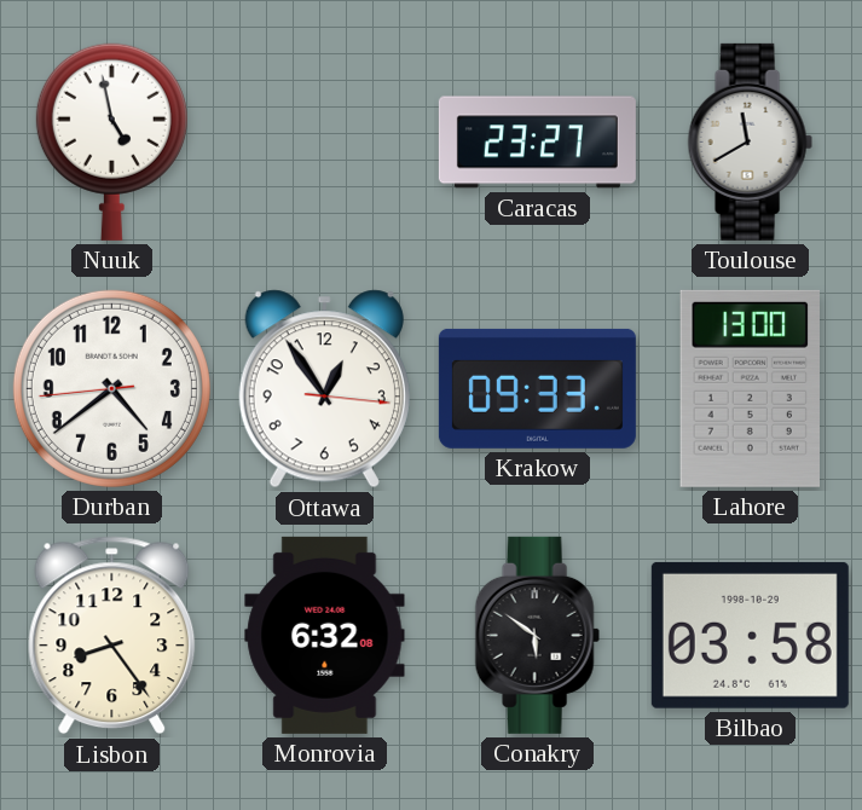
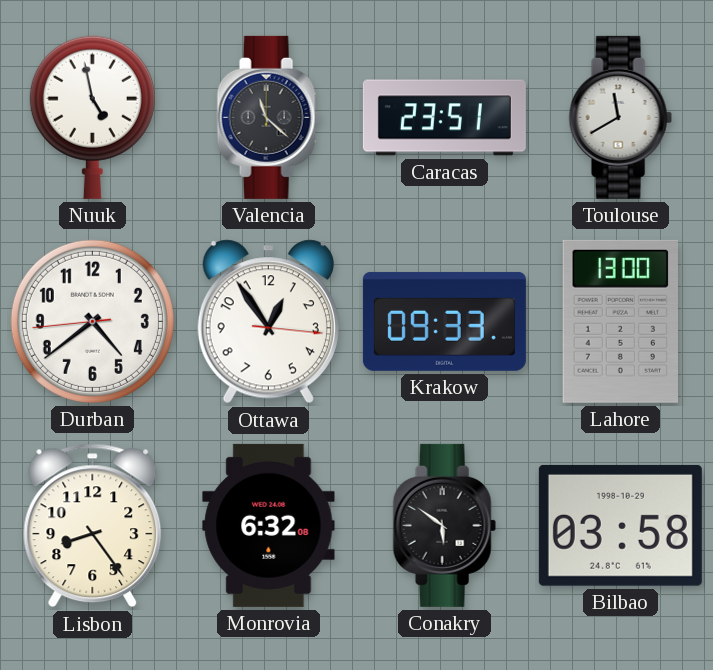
Valencia: none -> 11:22
Caracas: 23:27 -> 23:51
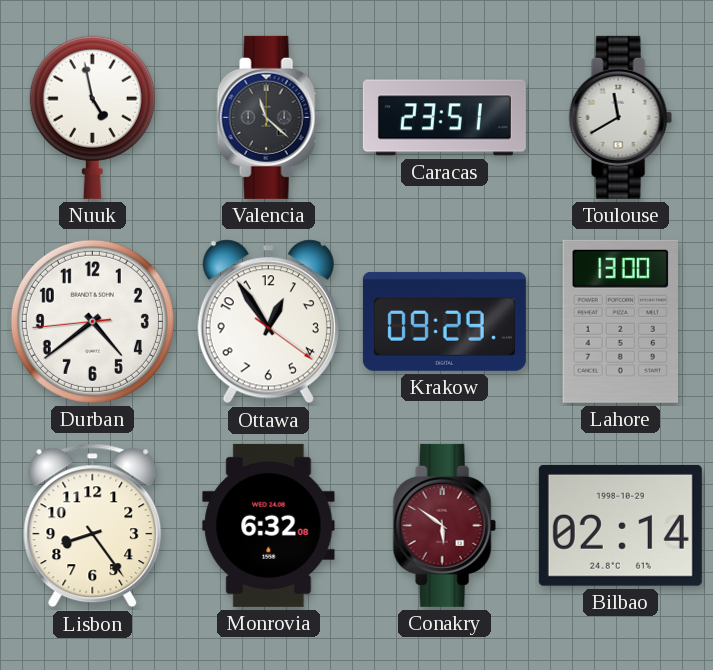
Ottawa: 12:54:16 -> 12:54:21
Krakow: 09:33 -> 09:29
Conakry dial: black -> burgundy
Bilbao: 03:58 -> 02:14
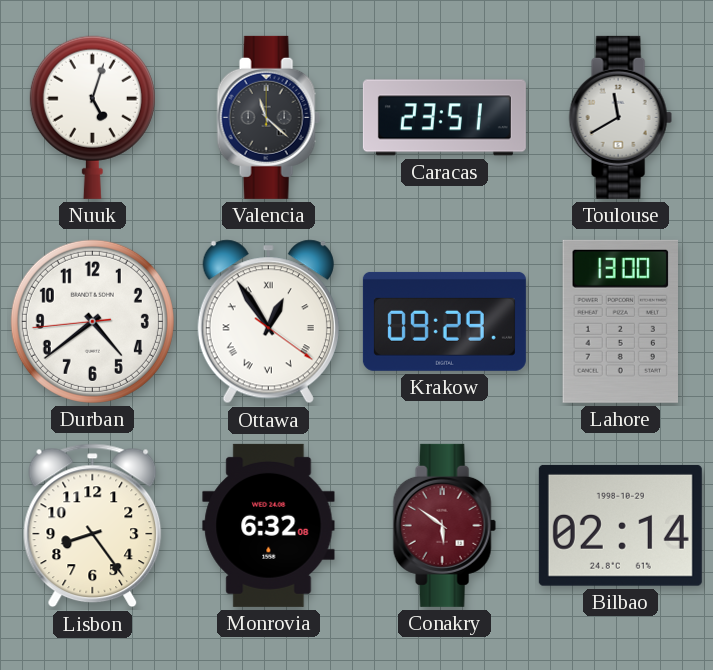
Nuuk: 4:58 -> 5:03
Ottawa numerals: Arabic -> Roman
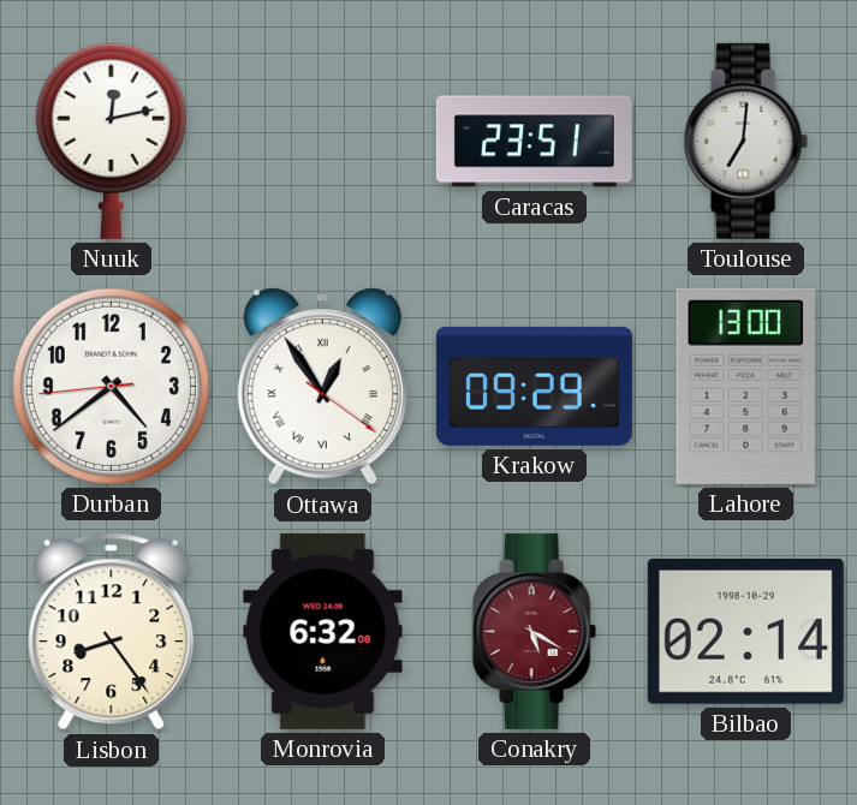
Nuuk: 5:03 -> 12:13
Valencia: 11:22 -> none
Toulouse: 11:40 -> 7:01
Conakry: 5:51 -> 5:20
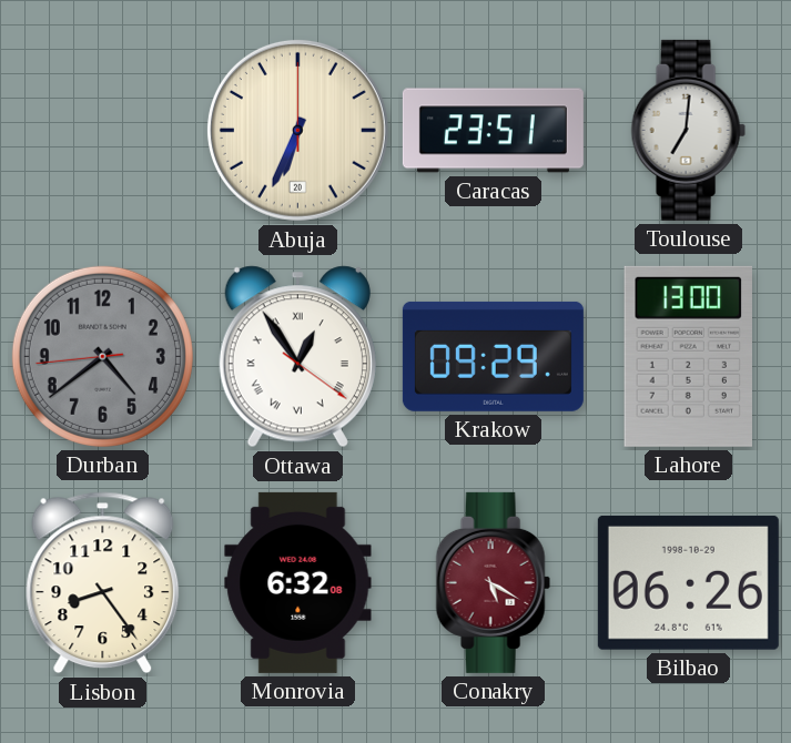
Nuuk: 12:13 -> none
Abuja: none -> 6:34
Durban dial: white -> grey
Bilbao: 02:14 -> 06:26
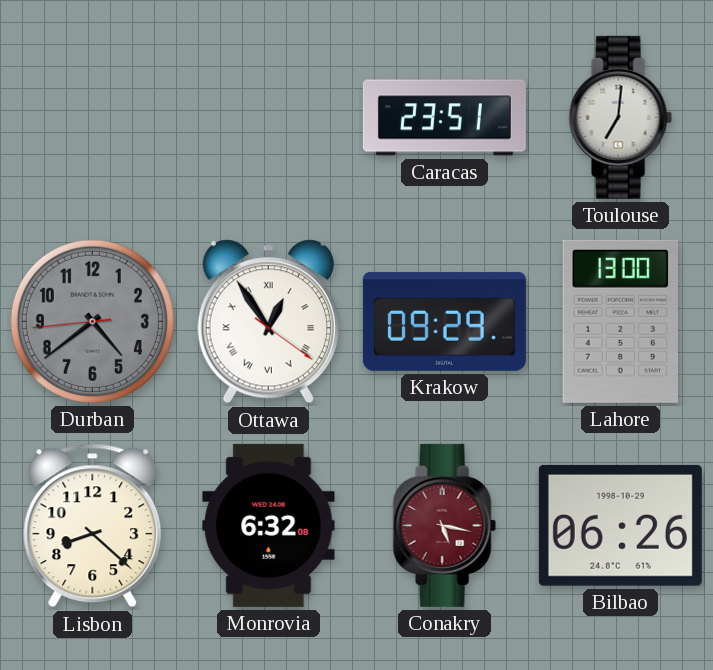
Abuja: 6:34 -> none
Lisbon: 8:24 -> 8:22
Conakry: 5:20 -> 5:17
